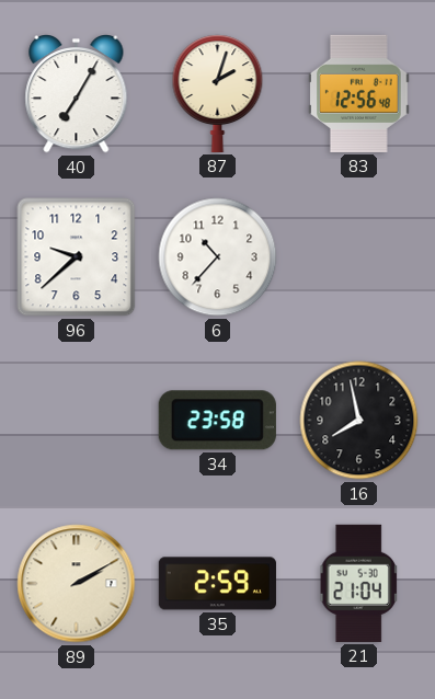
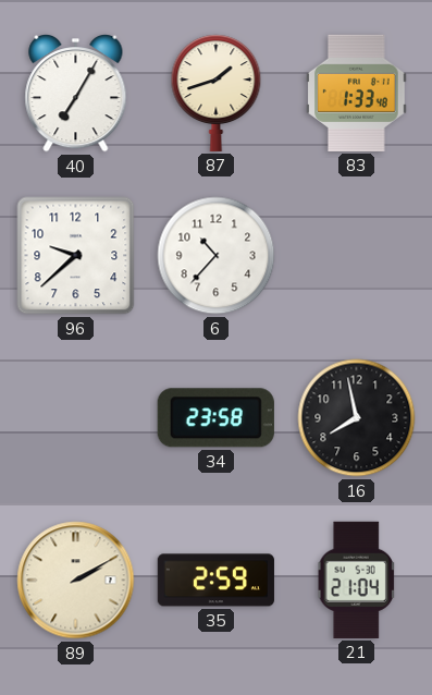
87: 2:03 -> 1:42
83: 12:56 -> 1:33
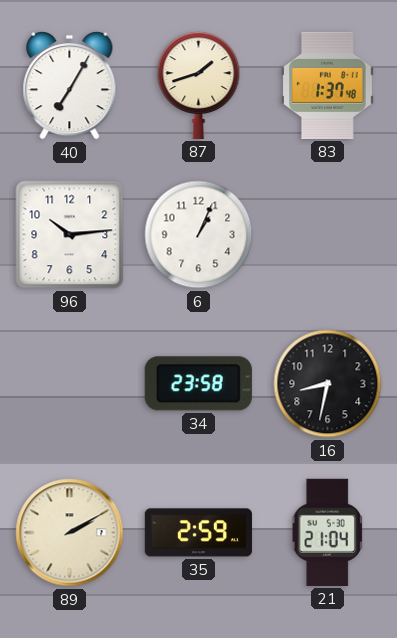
83: 1:33 -> 1:37
96: 9:38 -> 10:14
6: 10:37 -> 1:04
16: 7:58 -> 8:32
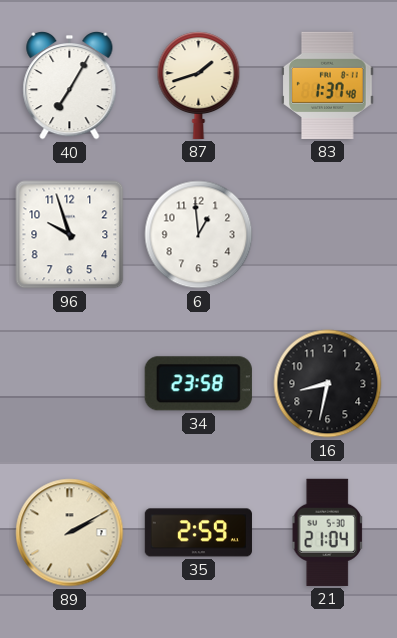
96: 10:14 -> 9:57
6: 1:04 -> 12:59
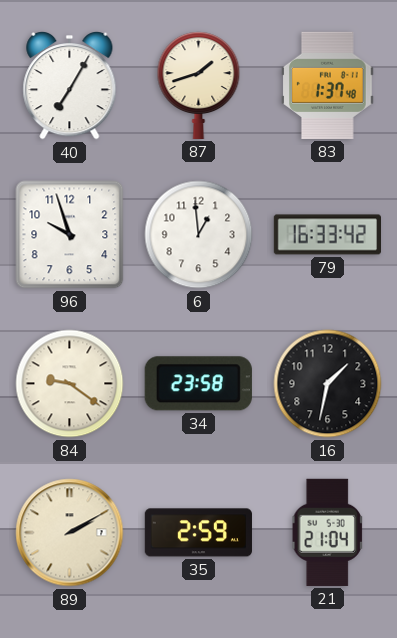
79: none -> 16:33
84: none -> 9:21
16: 8:32 -> 1:32
